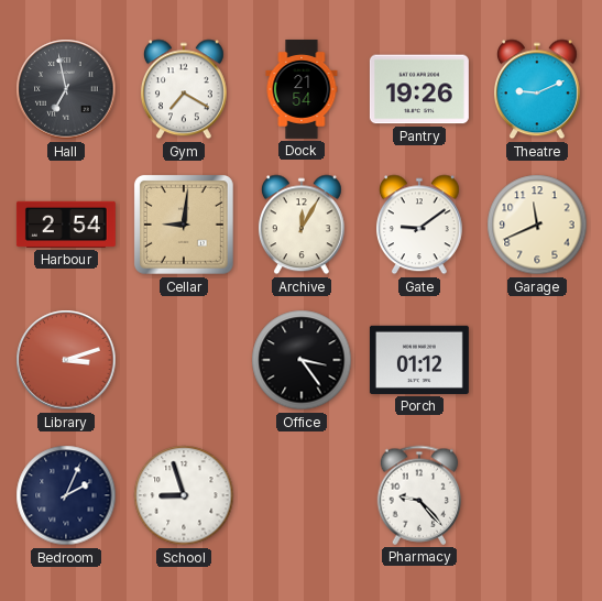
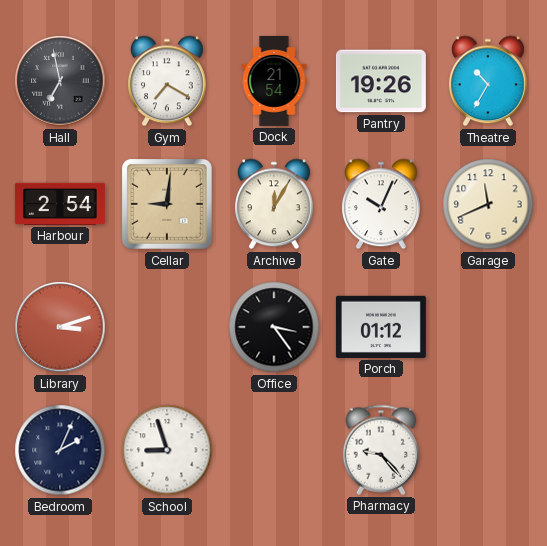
Theatre: 9:11 -> 10:35
Gate: 9:09 -> 10:04
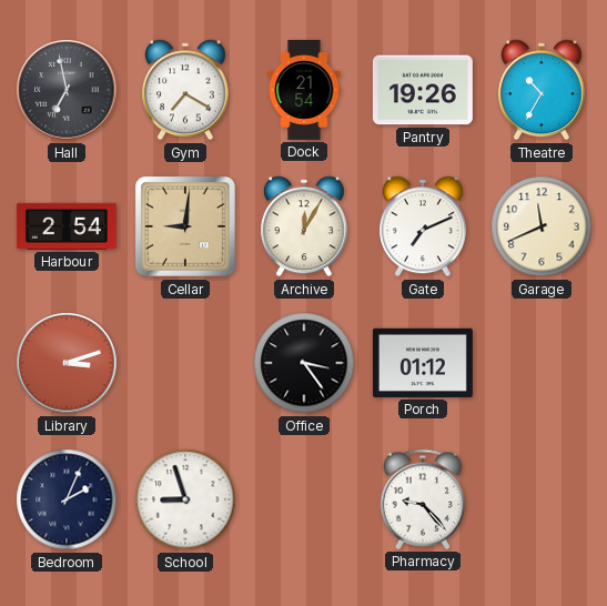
Gate: 10:04 -> 7:11
